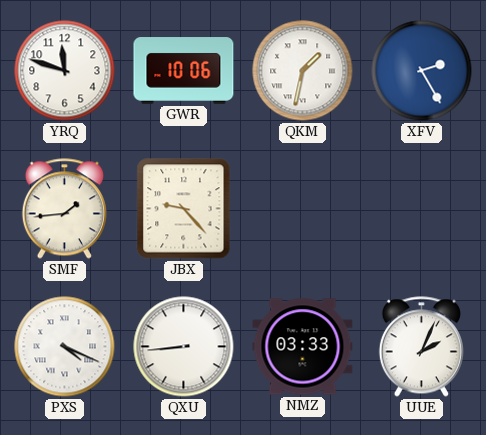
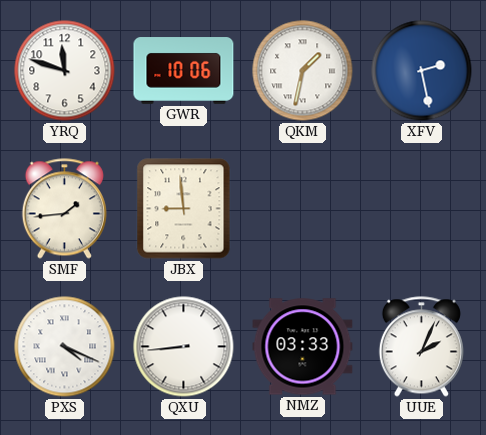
XFV: 2:25 -> 2:28
JBX: 9:23 -> 8:59
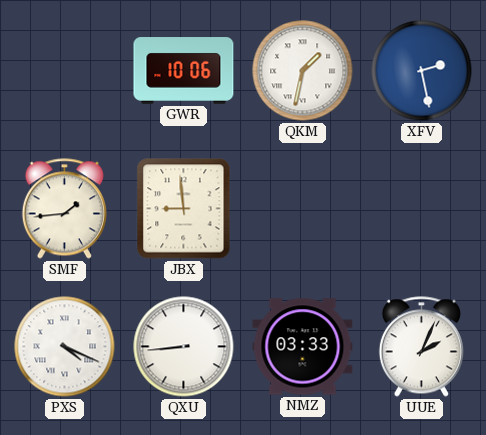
YRQ: 11:48 -> none
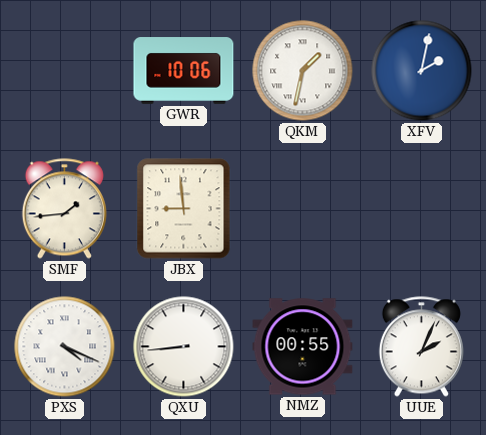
XFV: 2:28 -> 2:02
NMZ: 03:33 -> 00:55
